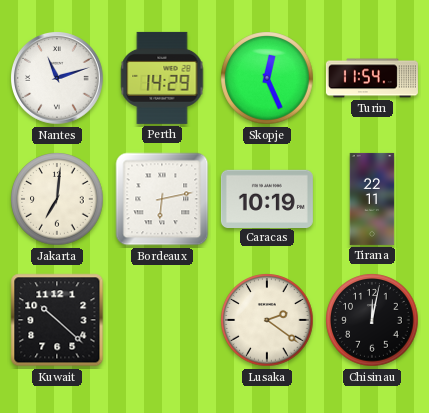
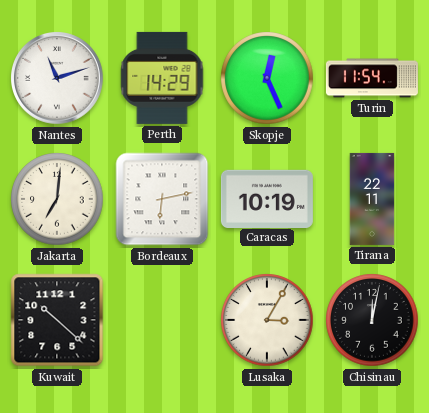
Lusaka: 2:21 -> 3:05
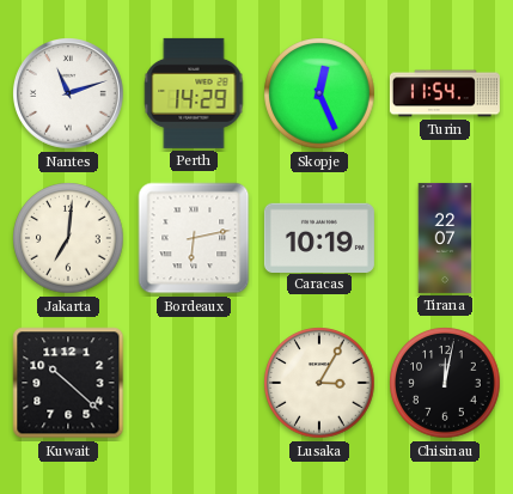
Tirana: 22:11 -> 22:07
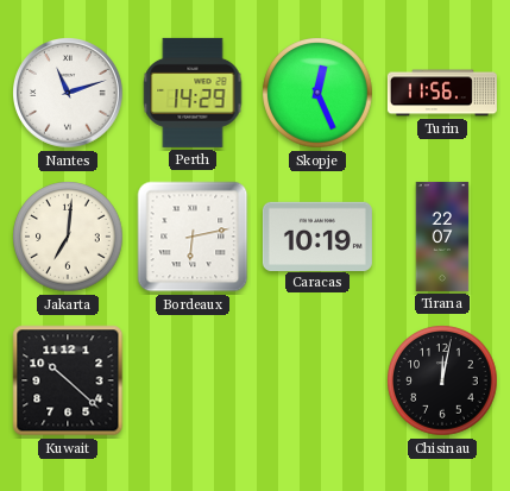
Turin: 11:54 -> 11:56
Lusaka: 3:05 -> none
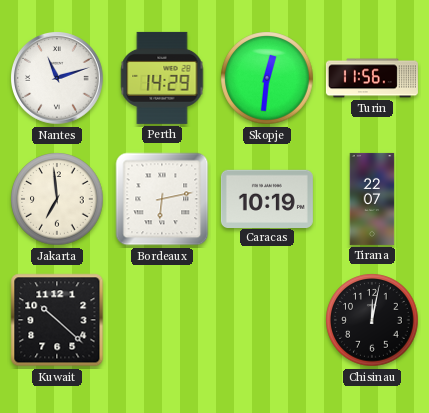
Skopje: 12:26 -> 12:31
Jakarta: 7:01 -> 6:59
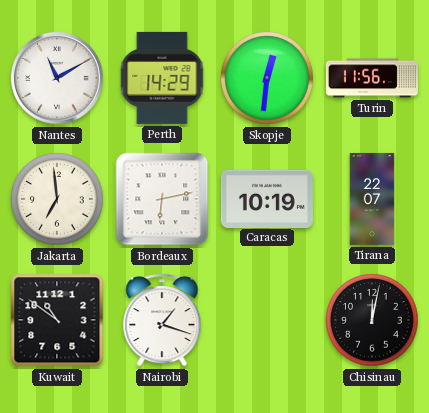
Nantes: 11:12 -> 11:10
Kuwait: 10:22 -> 10:51
Nairobi: none -> 1:18
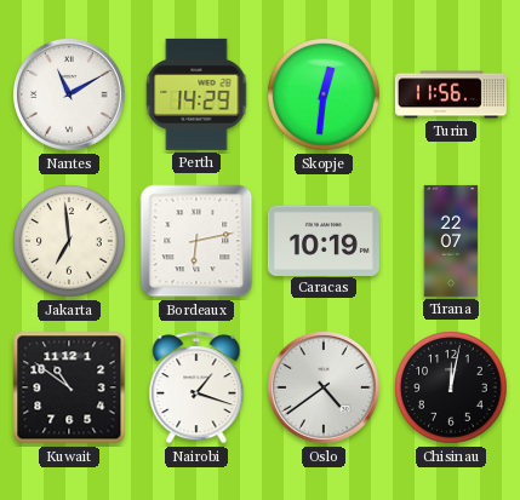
Oslo: none -> 4:39
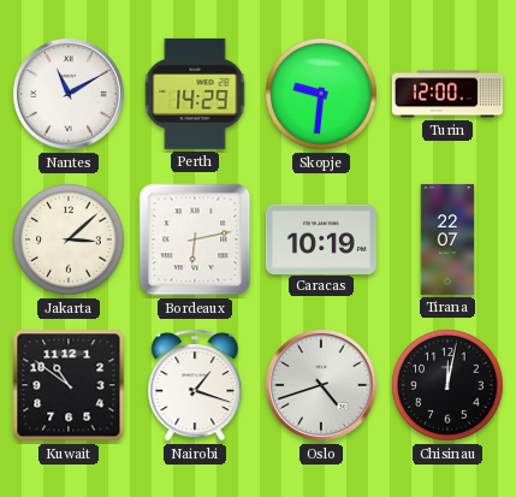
Skopje: 12:31 -> 9:31
Turin: 11:56 -> 12:00
Jakarta: 6:59 -> 3:08
Oslo: 4:39 -> 4:42
